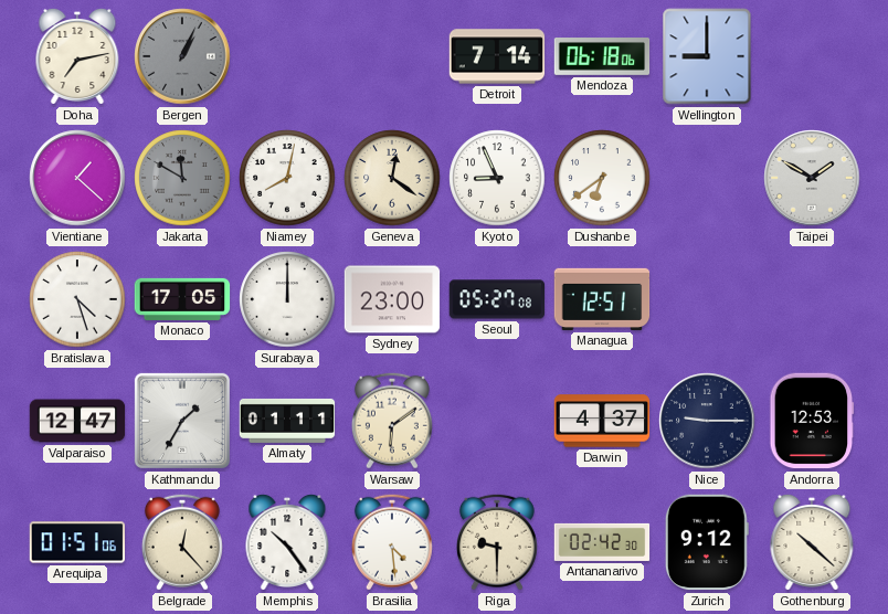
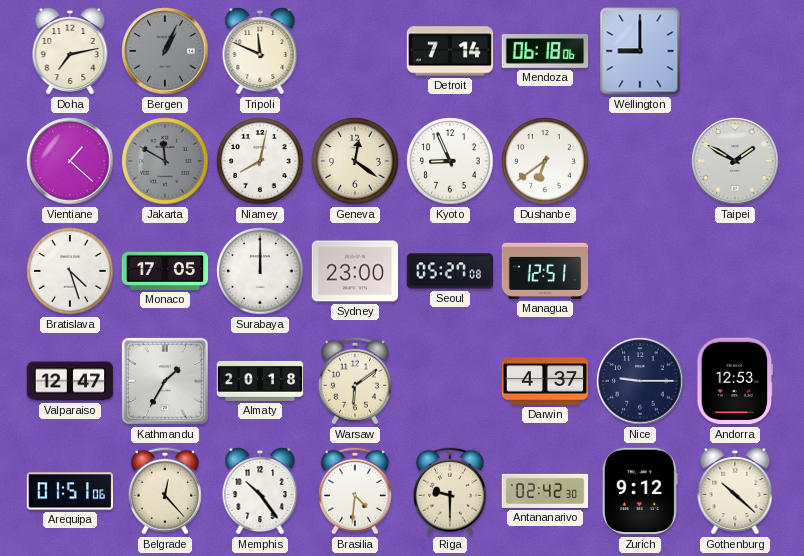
Tripoli: none -> 11:49
Almaty: 01:11 -> 20:18
Brasilia: 4:29 -> 4:31
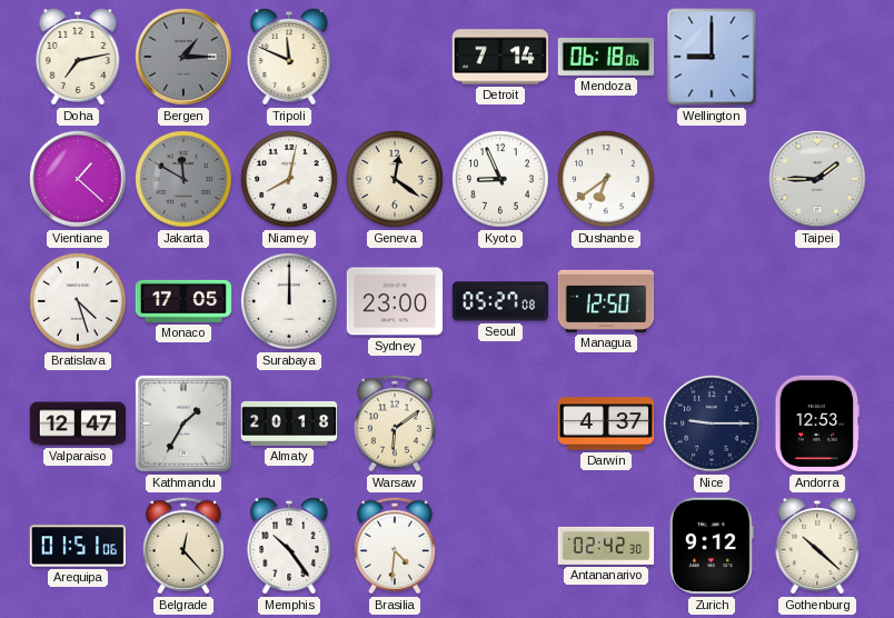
Bergen: 1:04 -> 1:15
Taipei: 1:50 -> 1:45
Managua: 12:51 -> 12:50
Riga: 9:30 -> none
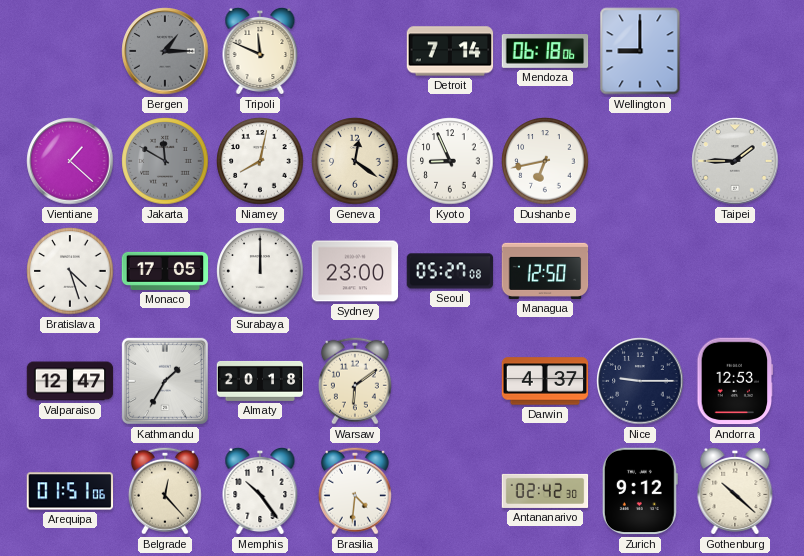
Doha: 7:13 -> none
Dushanbe: 6:39 -> 6:43
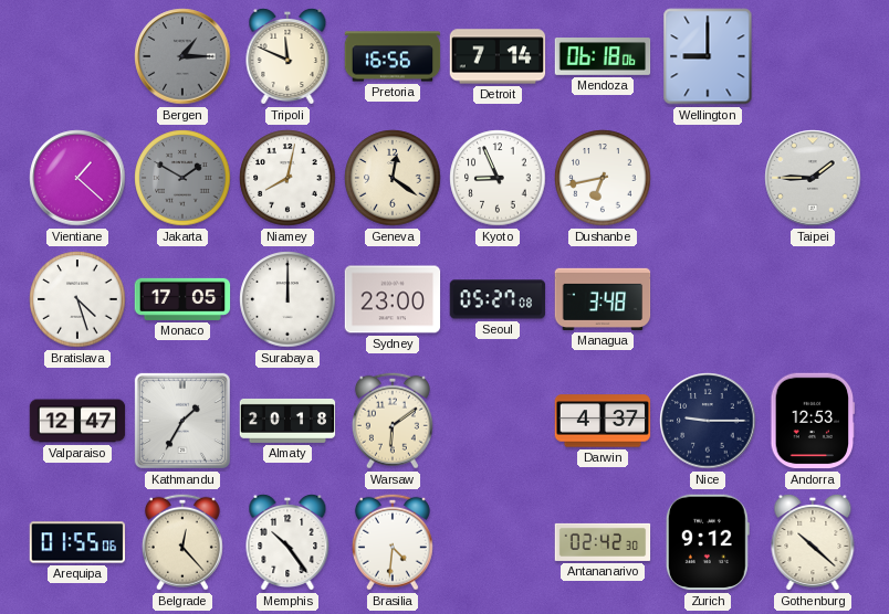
Pretoria: none -> 16:56
Jakarta: 11:50 -> 1:50
Managua: 12:50 -> 3:48
Arequipa: 01:51 -> 01:55
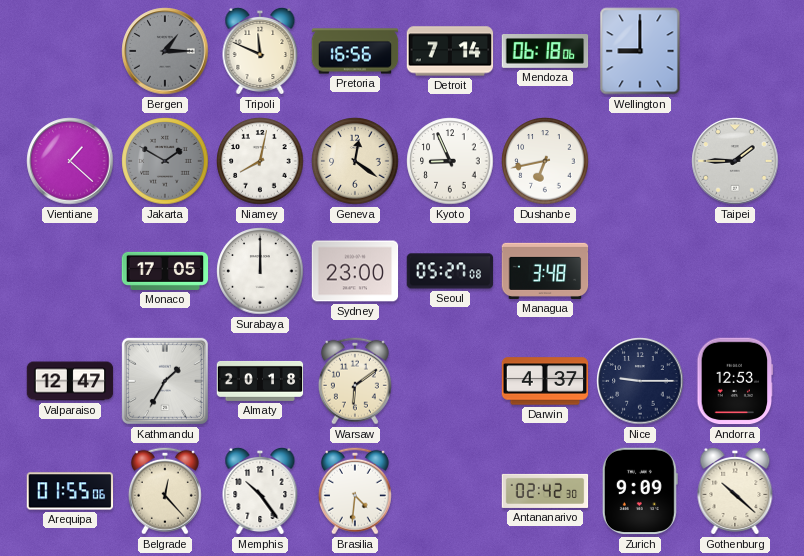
Bratislava: 4:27 -> none
Zurich: 9:12 -> 9:09
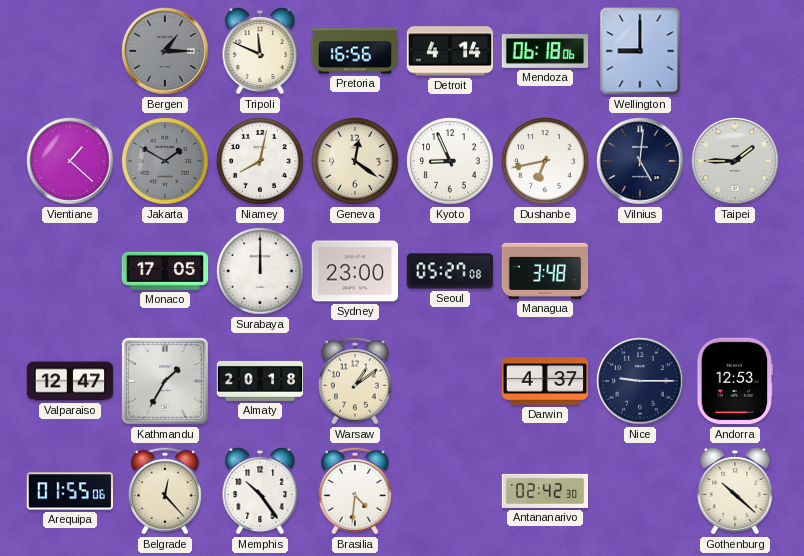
Detroit: 7:14 -> 4:14
Vilnius: none -> 5:01
Warsaw: 6:09 -> 1:09
Zurich: 9:09 -> none
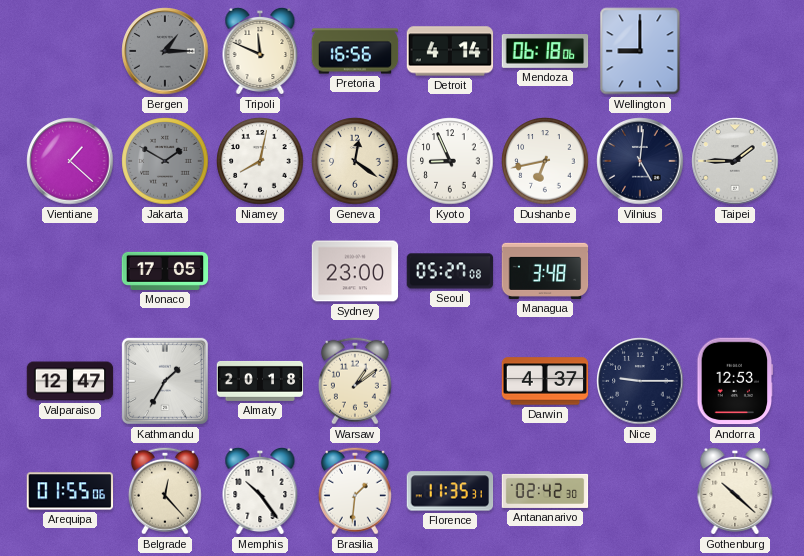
Surabaya: 12:00 -> none
Brasilia: 4:31 -> 1:31
Florence: none -> 11:35
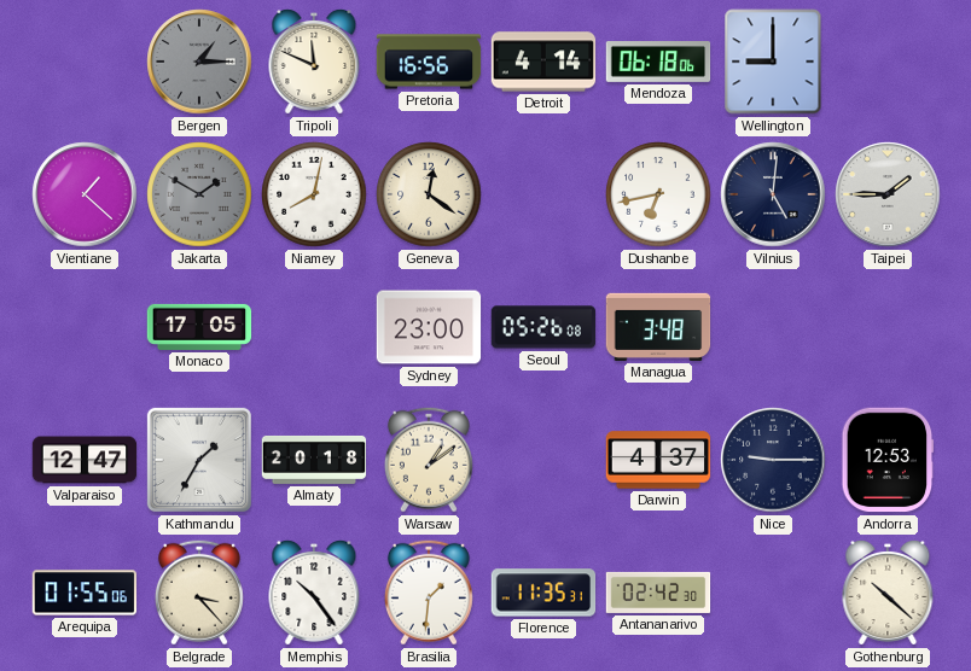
Kyoto: 8:56 -> none
Seoul: 05:27 -> 05:26
Belgrade: 12:23 -> 3:23
